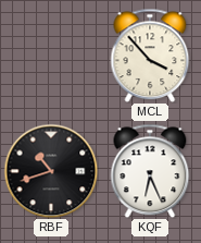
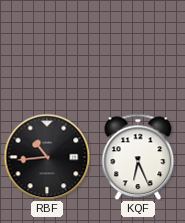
MCL: 3:53 -> none
RBF: 10:42 -> 10:44
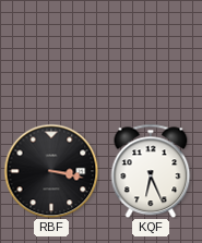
RBF: 10:44 -> 3:17
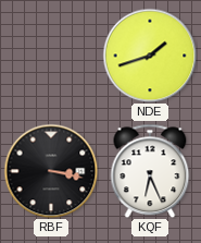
NDE: none -> 1:42
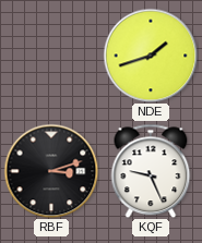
RBF: 3:17 -> 3:12
KQF: 6:26 -> 9:26
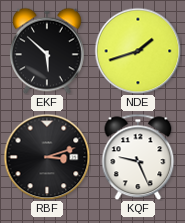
EKF: none -> 5:52
